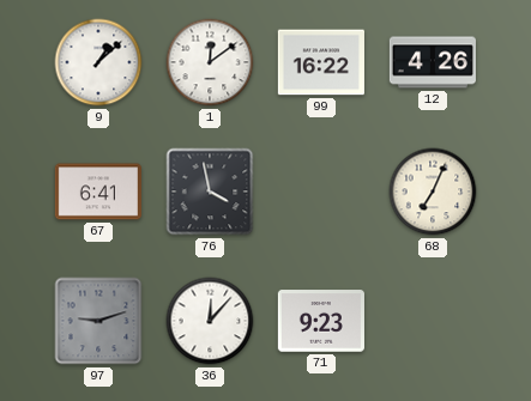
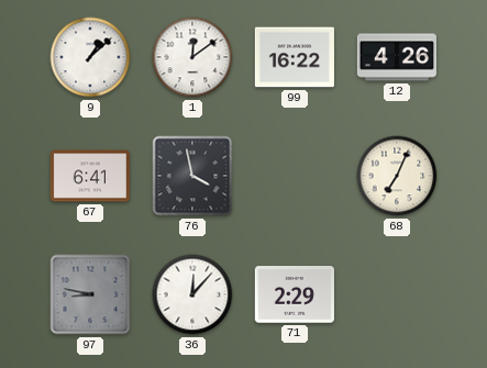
97: 9:12 -> 8:47
71: 9:23 -> 2:29
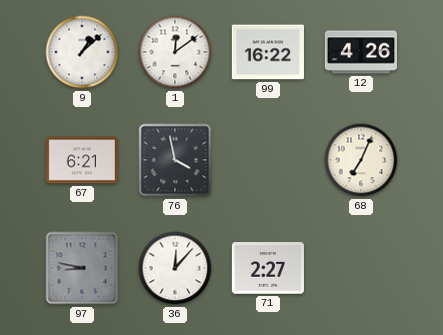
67: 6:41 -> 6:21
71: 2:29 -> 2:27
